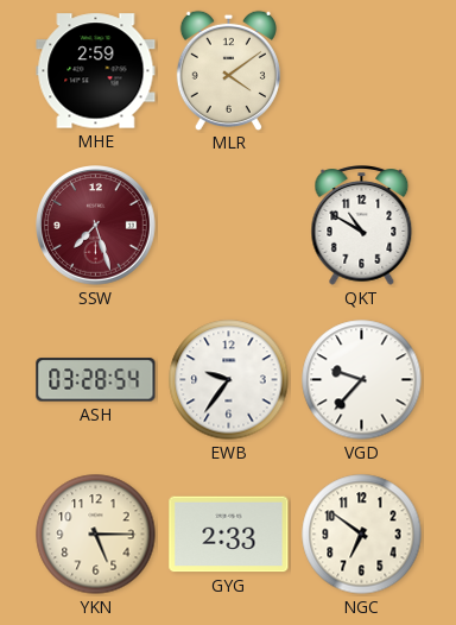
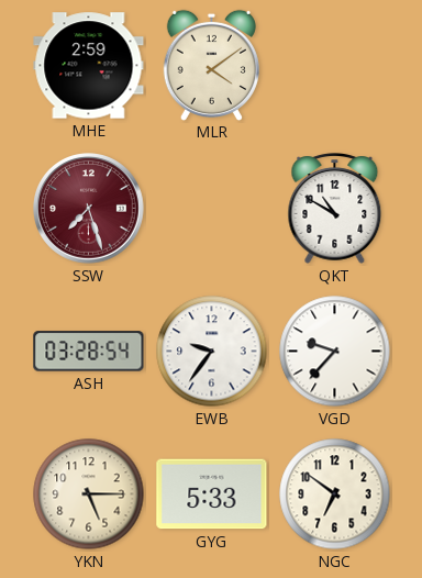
GYG: 2:33 -> 5:33
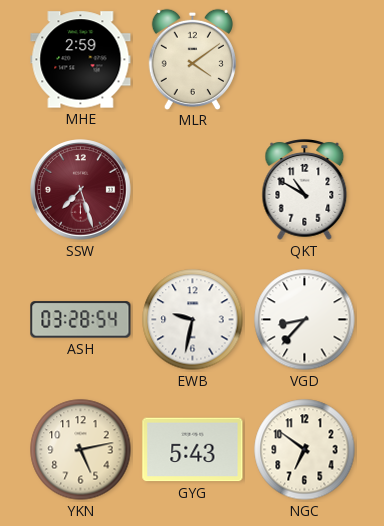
EWB: 9:36 -> 9:32
VGD: 9:37 -> 8:37
YKN: 5:15 -> 5:13
GYG: 5:33 -> 5:43
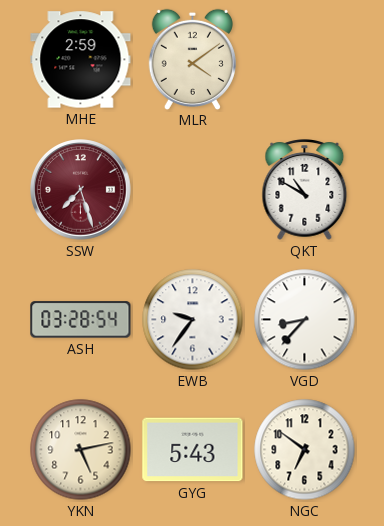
EWB: 9:32 -> 9:36
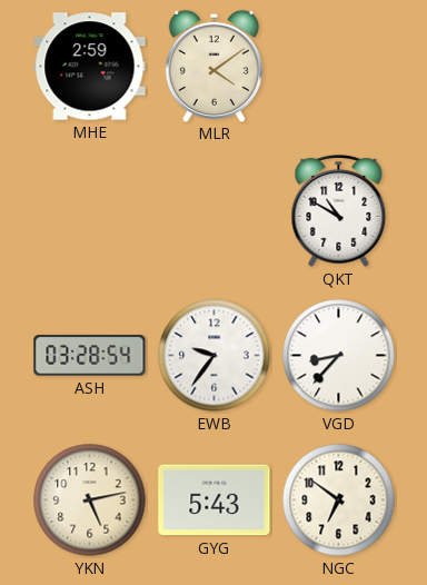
SSW: 7:27 -> none
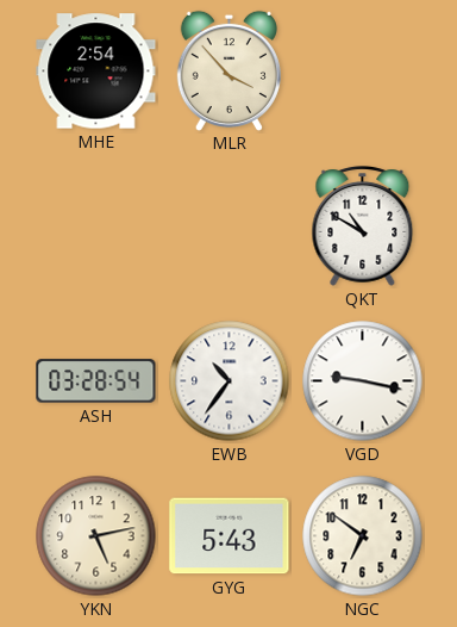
MHE: 2:59 -> 2:54
MLR: 4:09 -> 3:53
EWB: 9:36 -> 10:36
VGD: 8:37 -> 9:17
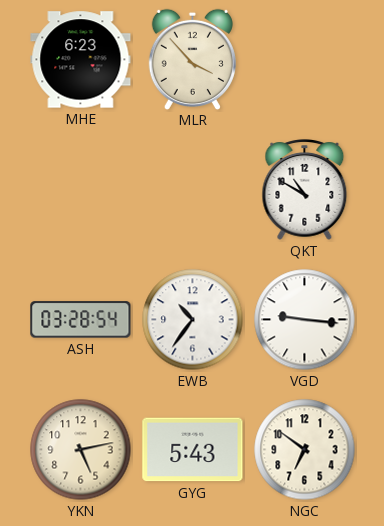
MHE: 2:54 -> 6:23
VGD: 9:17 -> 9:16
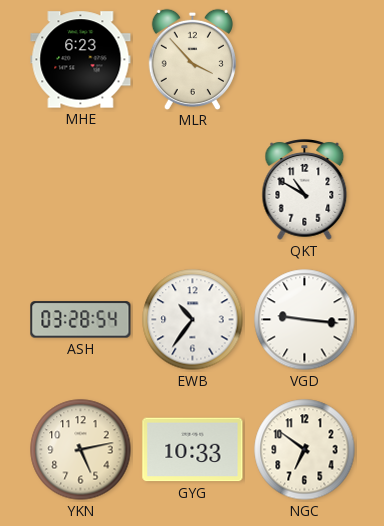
GYG: 5:43 -> 10:33
